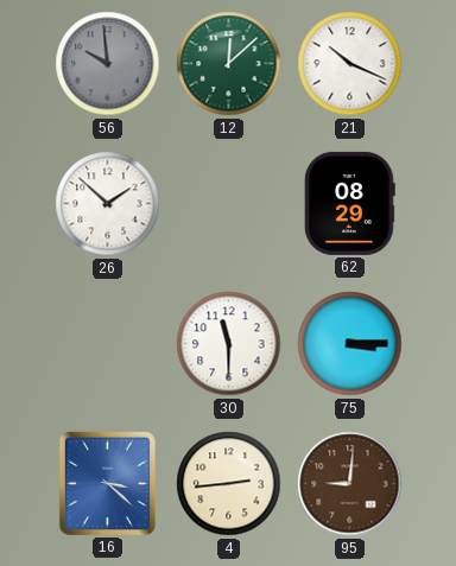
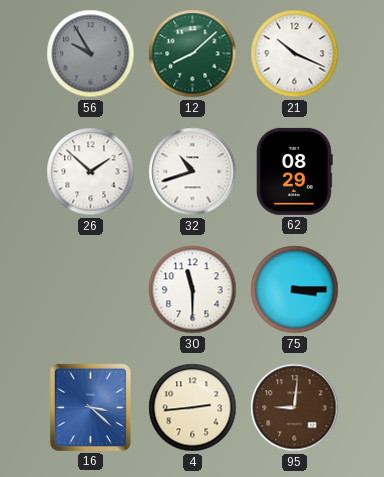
56: 9:59 -> 9:55
12: 12:08 -> 8:08
32: none -> 10:42
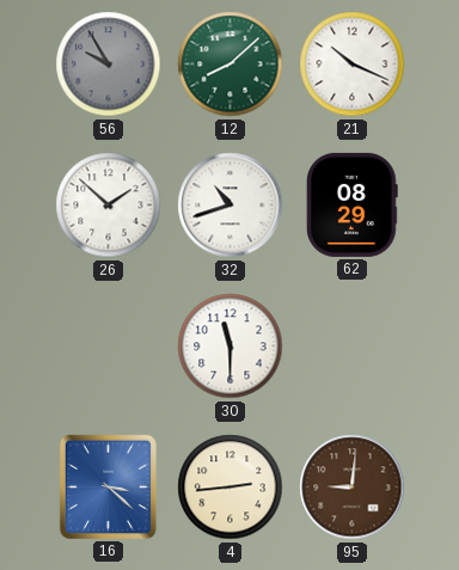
75: 3:15 -> none
